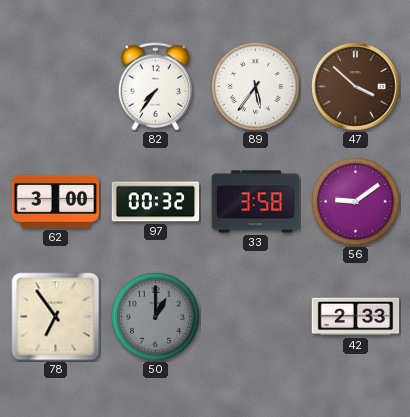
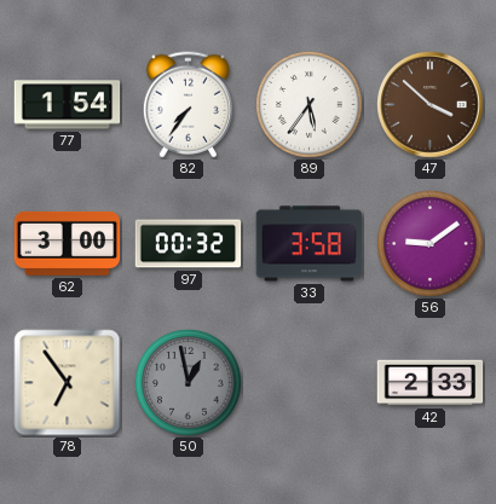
77: none -> 1:54
50: 1:00 -> 12:58
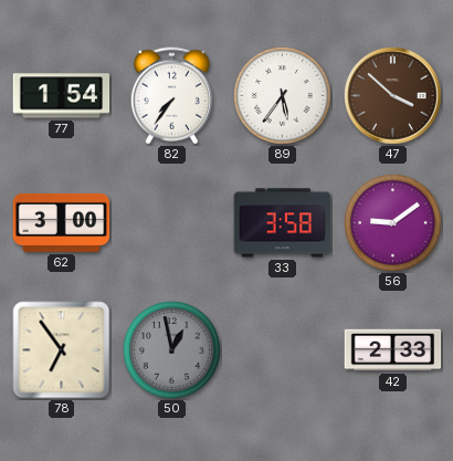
97: 00:32 -> none
